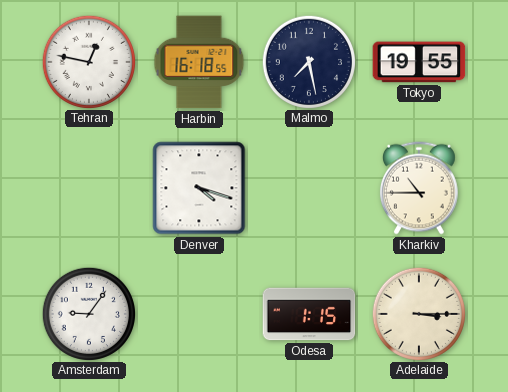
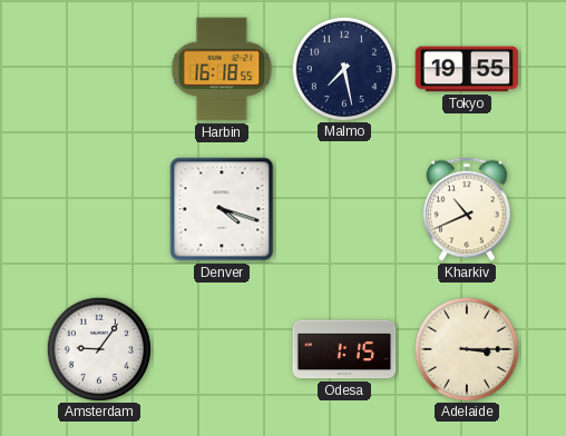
Tehran: 12:47 -> none
Kharkiv: 10:45 -> 10:41
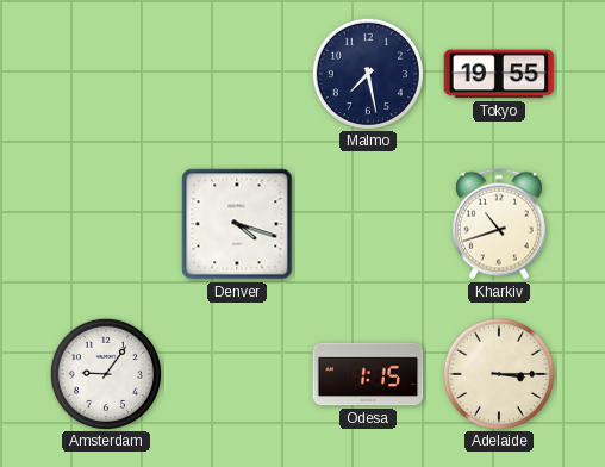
Harbin: 16:18 -> none
Kharkiv: 10:41 -> 10:42
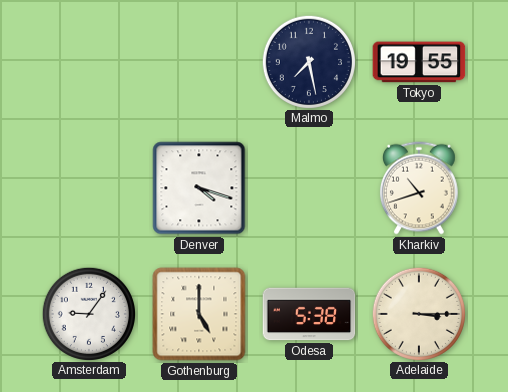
Gothenburg: none -> 5:00
Odesa: 1:15 -> 5:38
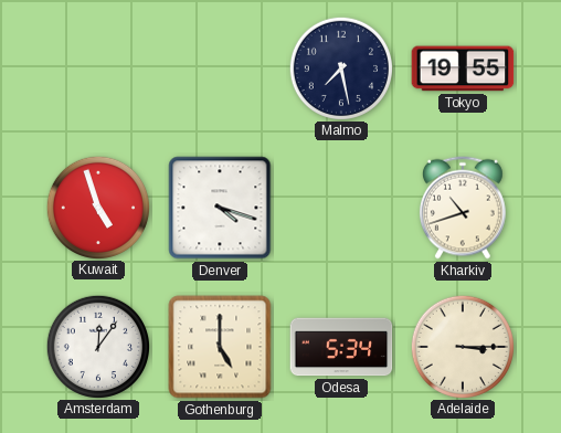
Kuwait: none -> 4:57
Amsterdam: 9:06 -> 12:06
Odesa: 5:38 -> 5:34
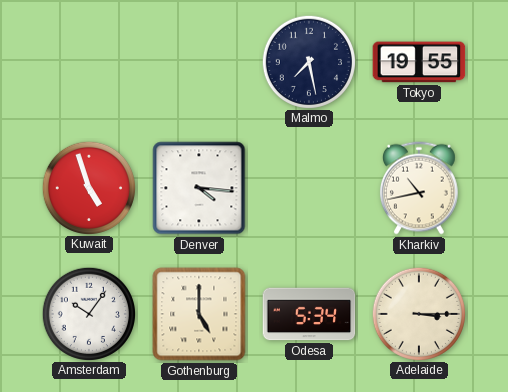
Denver: 4:18 -> 4:16
Kharkiv: 10:42 -> 10:43
Amsterdam: 12:06 -> 10:06
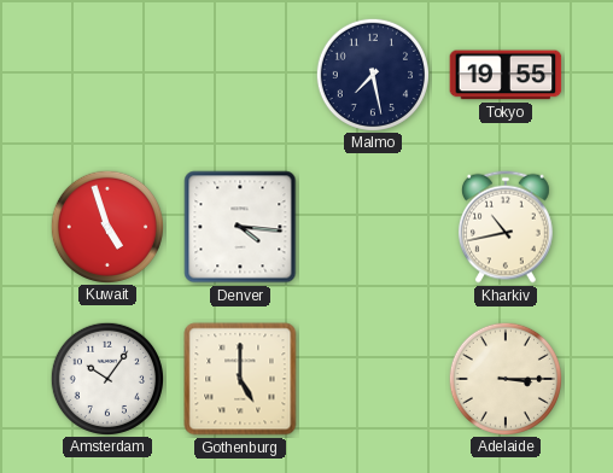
Odesa: 5:34 -> none
